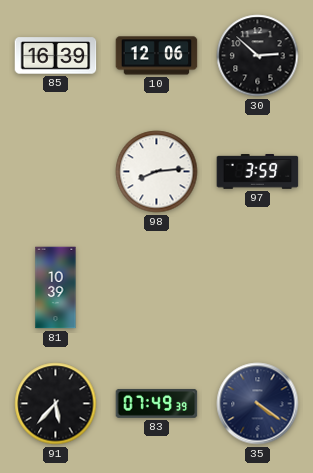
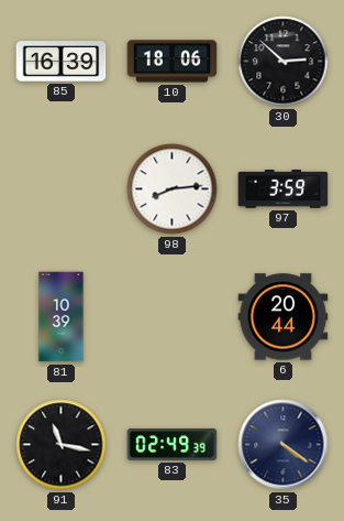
10: 12:06 -> 18:06
6: none -> 20:44
91: 5:37 -> 11:17
83: 07:49 -> 02:49
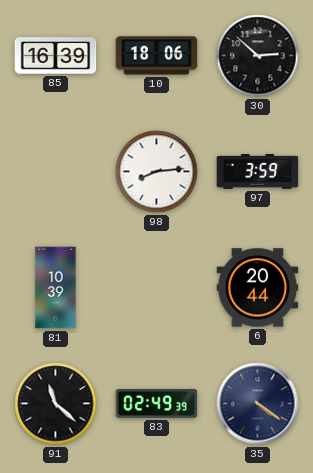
91: 11:17 -> 11:22
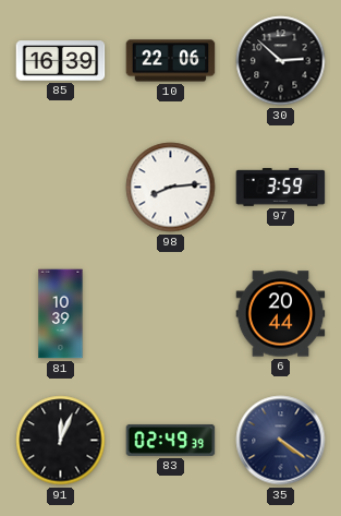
10: 18:06 -> 22:06
91: 11:22 -> 12:04
